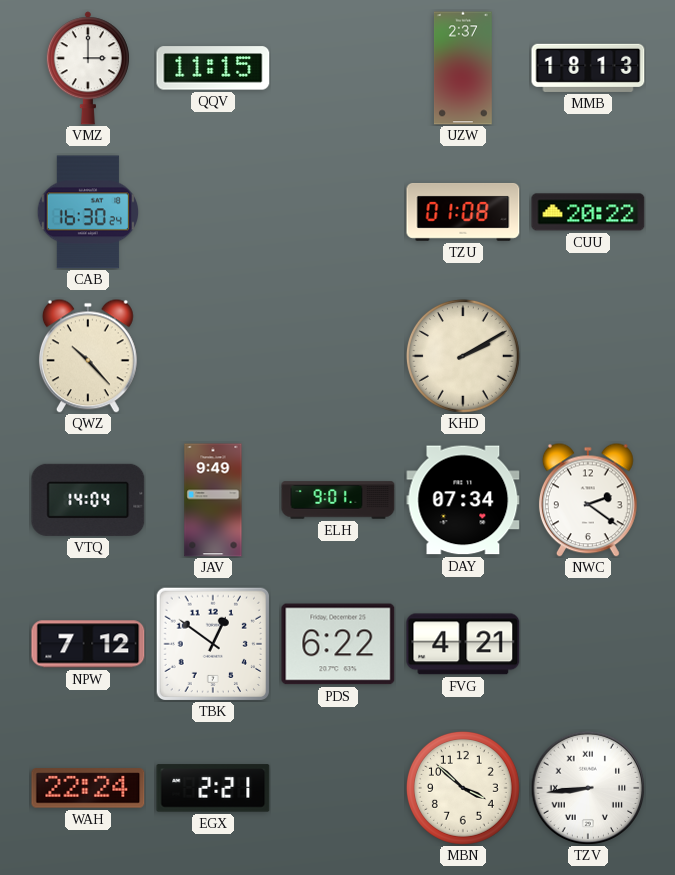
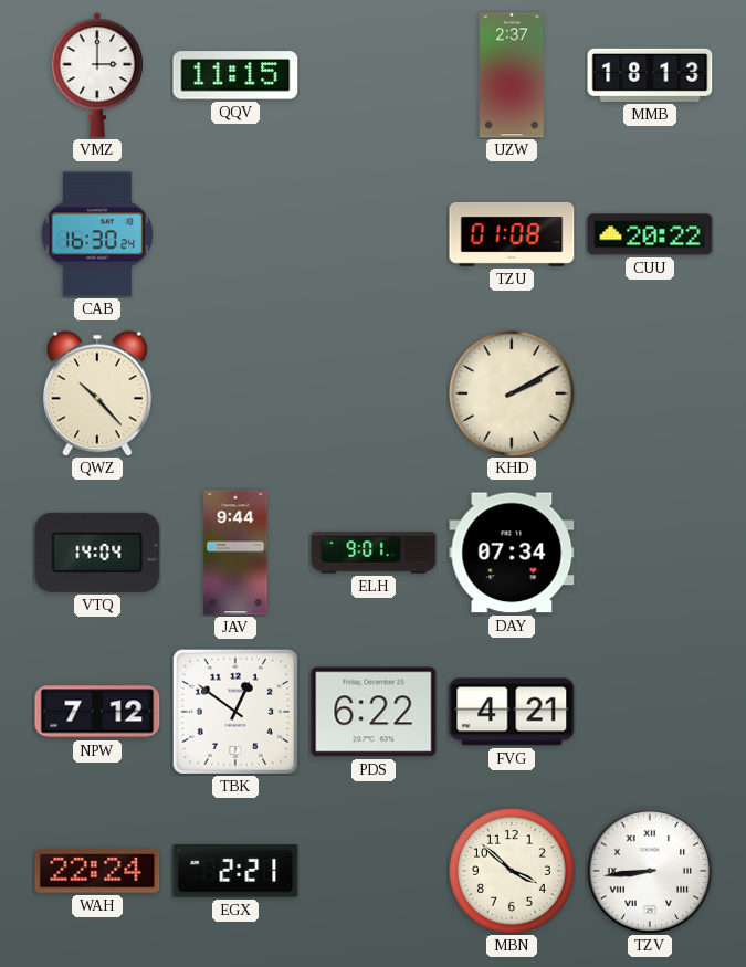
JAV: 9:49 -> 9:44
NWC: 2:21 -> none
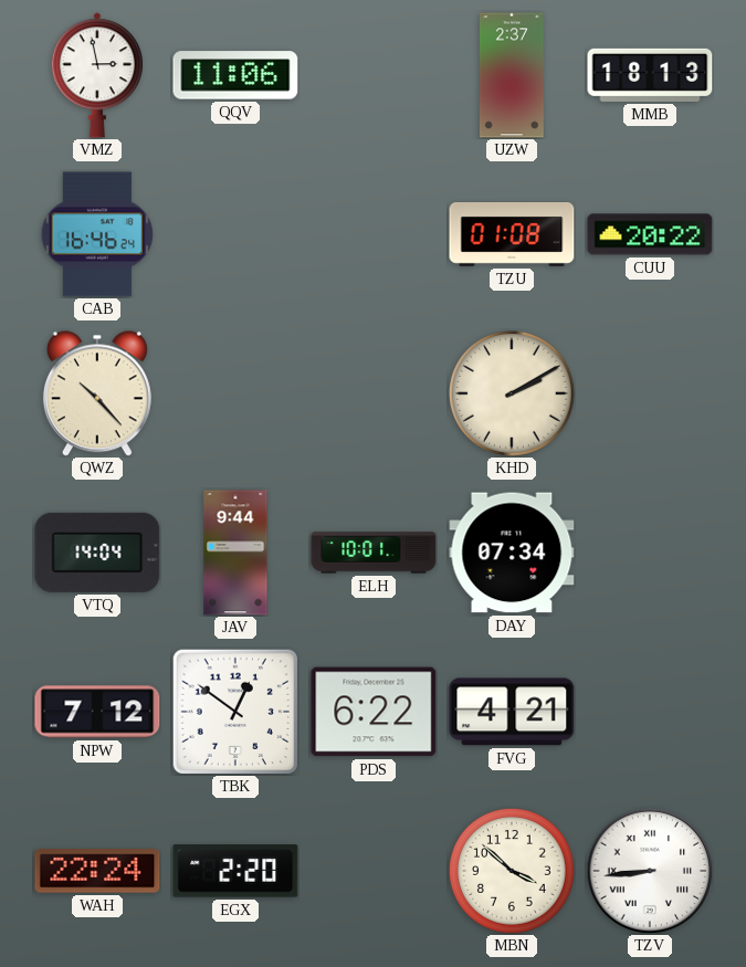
VMZ: 3:00 -> 2:58
QQV: 11:15 -> 11:06
CAB: 16:30 -> 16:46
ELH: 9:01 -> 10:01
EGX: 2:21 -> 2:20
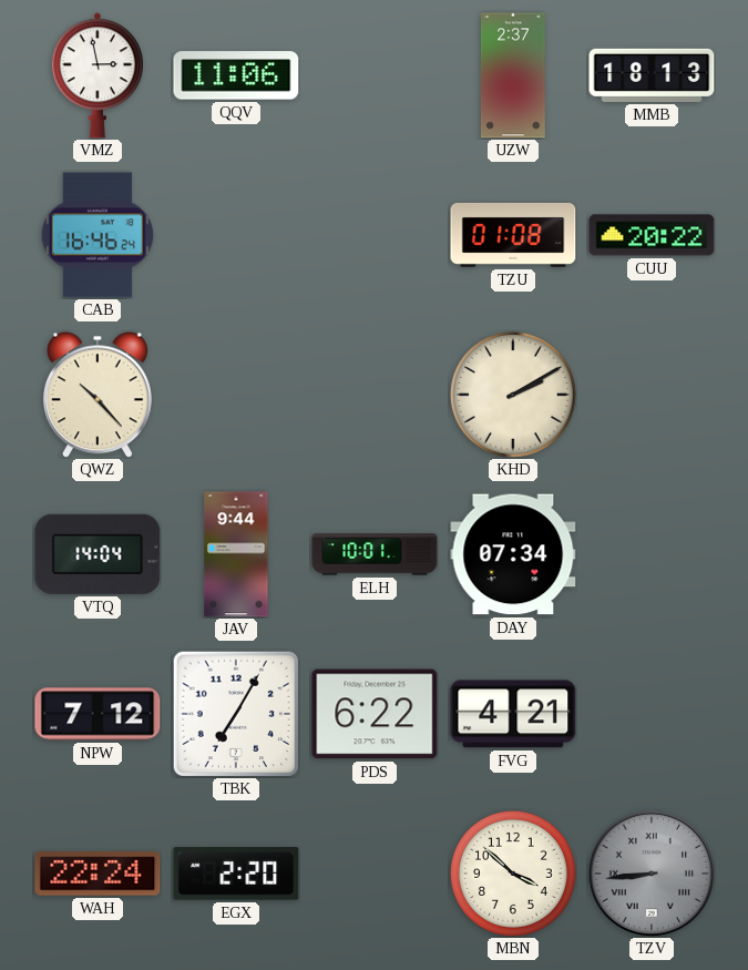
TBK: 12:51 -> 7:05
TZV dial: white -> grey
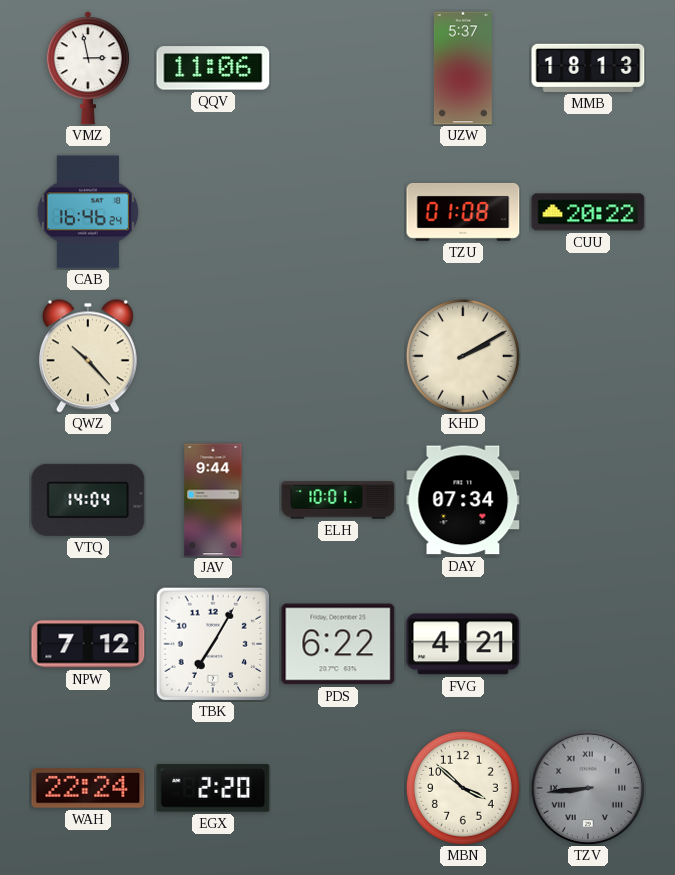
UZW: 2:37 -> 5:37
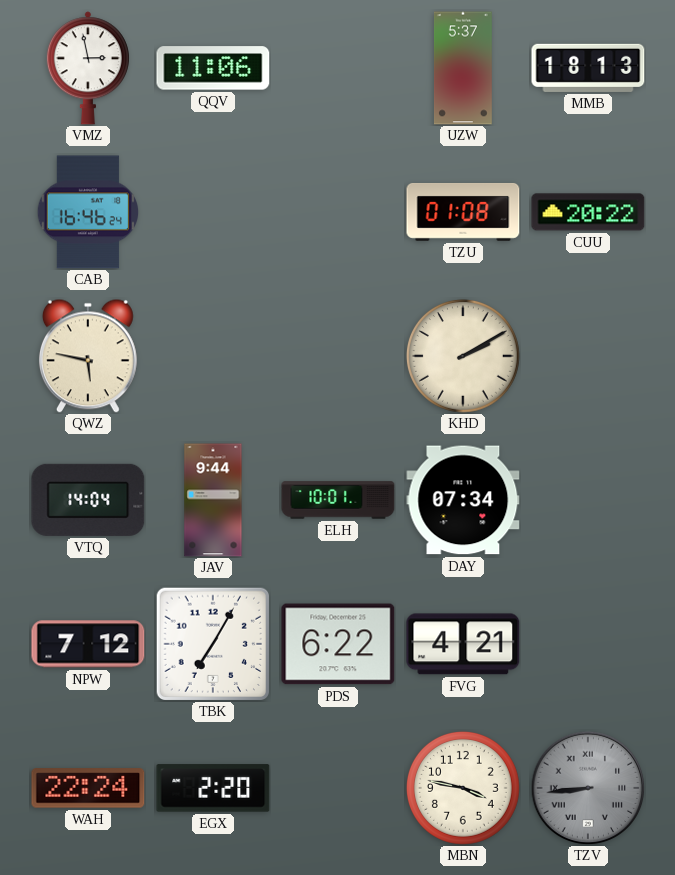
QWZ: 10:23 -> 5:47
MBN: 3:52 -> 3:47
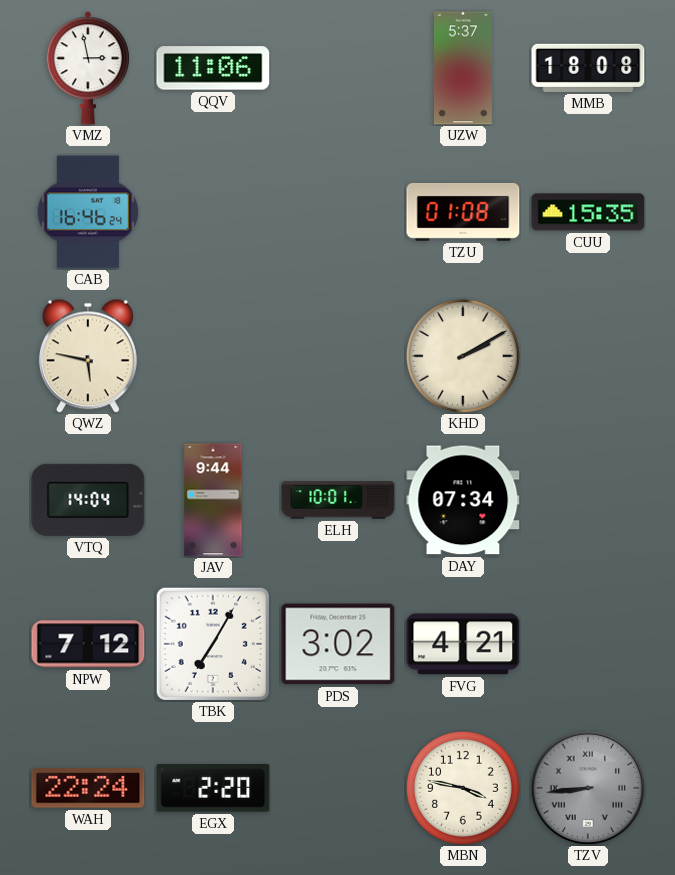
MMB: 18:13 -> 18:08
CUU: 20:22 -> 15:35
PDS: 6:22 -> 3:02
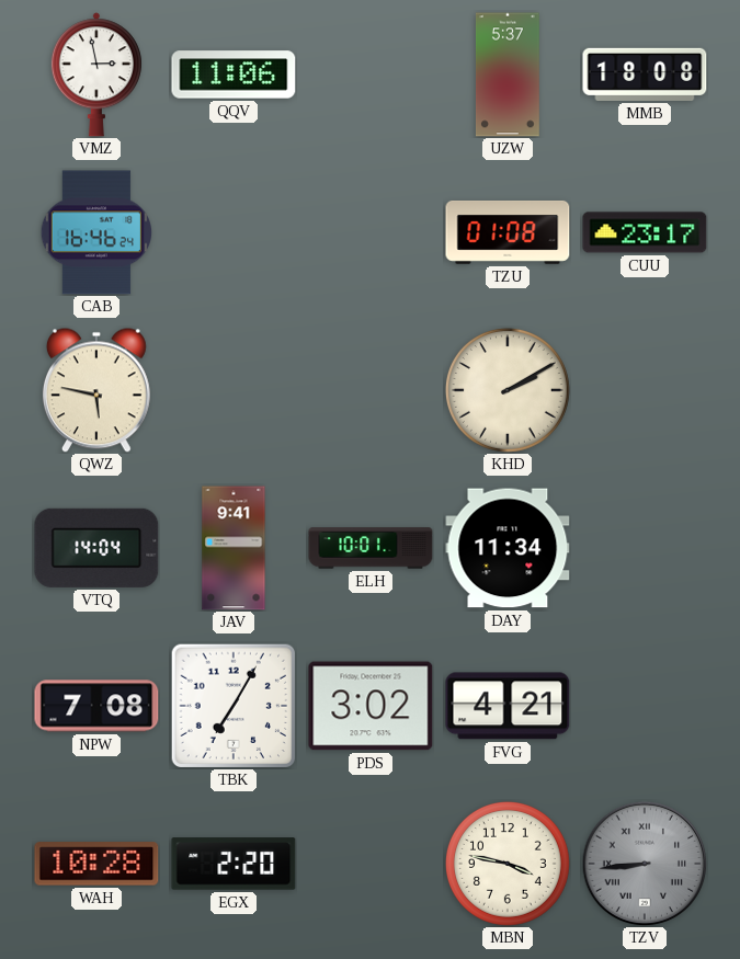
CUU: 15:35 -> 23:17
JAV: 9:44 -> 9:41
DAY: 07:34 -> 11:34
NPW: 7:12 -> 7:08
WAH: 22:24 -> 10:28
